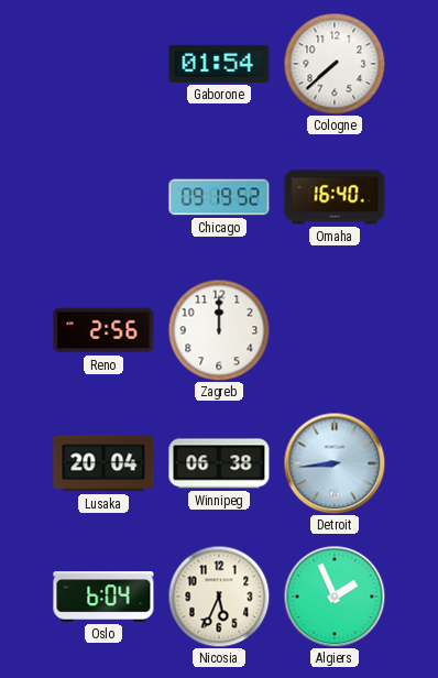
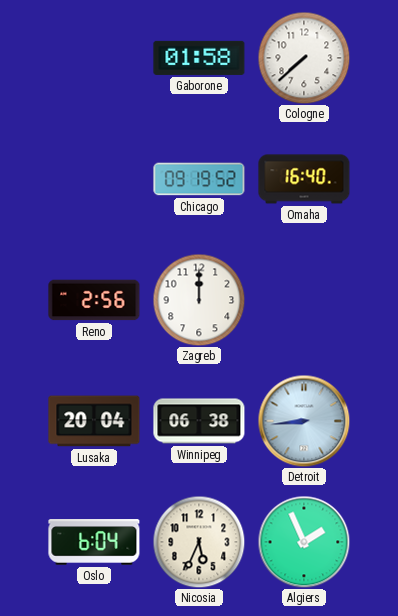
Gaborone: 01:54 -> 01:58
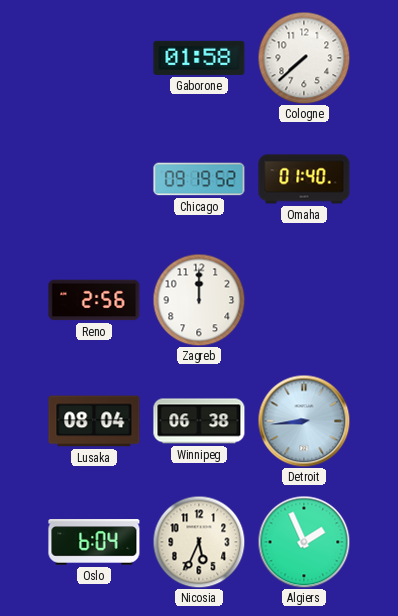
Omaha: 16:40 -> 01:40
Lusaka: 20:04 -> 08:04
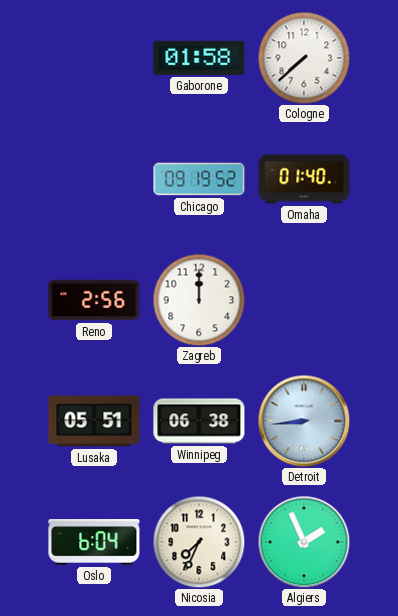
Lusaka: 08:04 -> 05:51
Nicosia: 5:34 -> 7:34
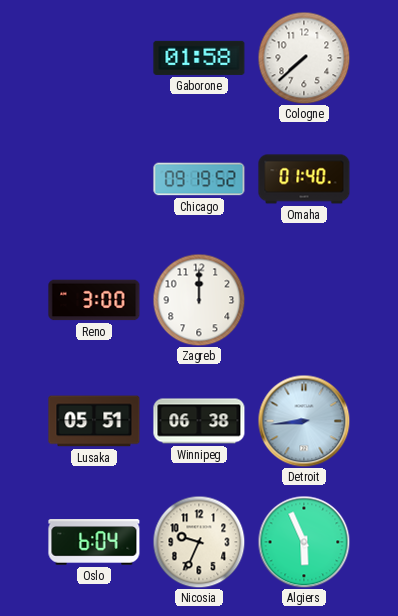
Reno: 2:56 -> 3:00
Nicosia: 7:34 -> 9:34
Algiers: 1:56 -> 5:56
